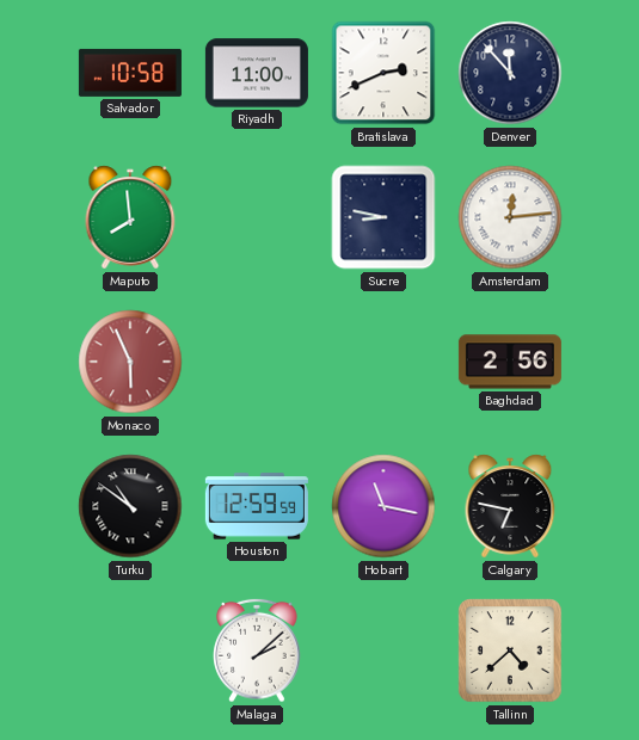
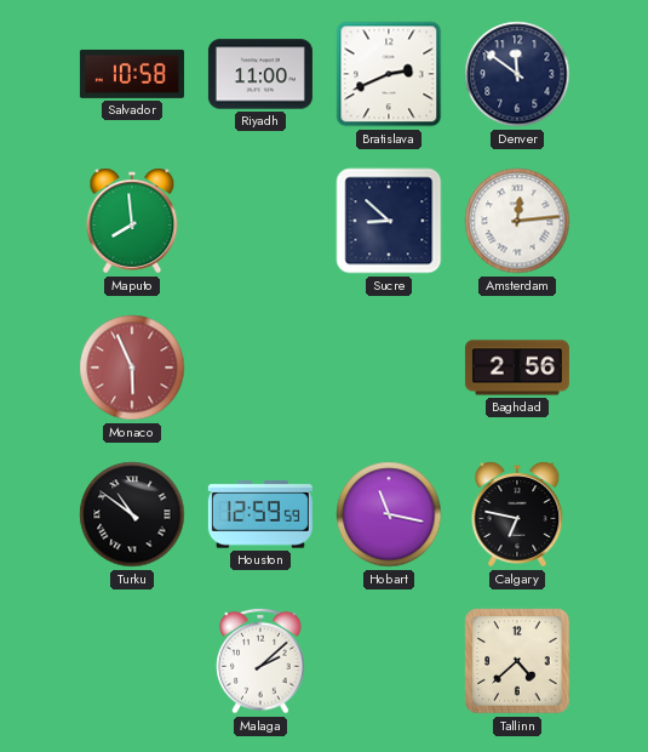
Denver: 11:53 -> 11:51
Sucre: 8:47 -> 8:52
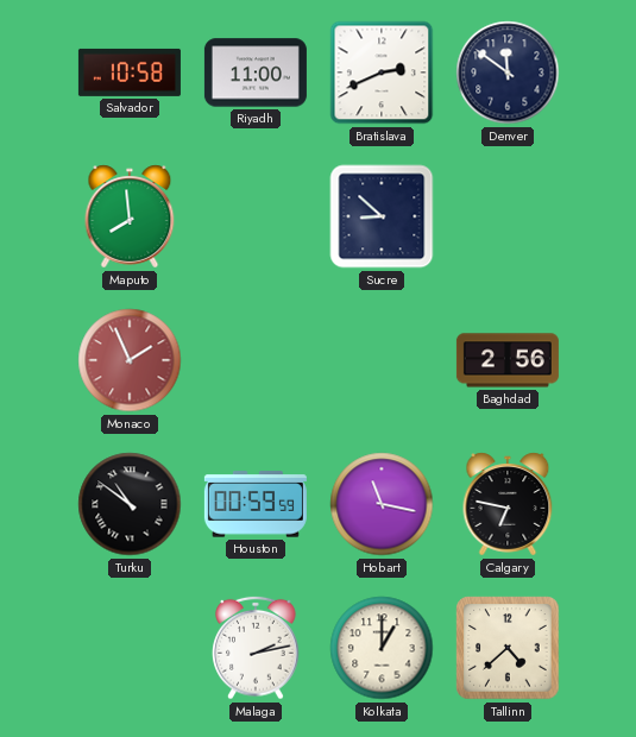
Amsterdam: 12:14 -> none
Monaco: 5:56 -> 1:56
Houston: 12:59 -> 00:59
Malaga: 2:08 -> 2:13
Kolkata: none -> 1:00
